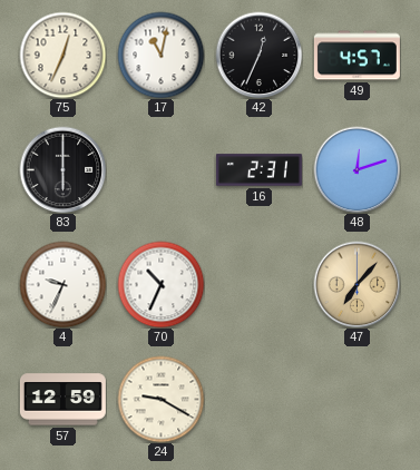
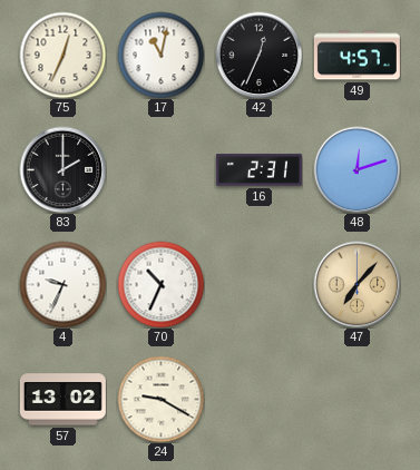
83: 6:00 -> 2:00
57: 12:59 -> 13:02
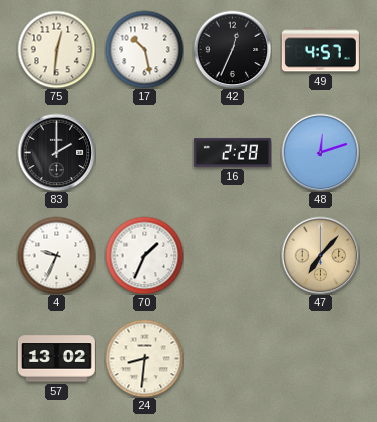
75: 12:34 -> 12:31
17: 11:02 -> 10:28
16: 2:31 -> 2:28
70: 10:34 -> 1:34
24: 9:20 -> 8:31
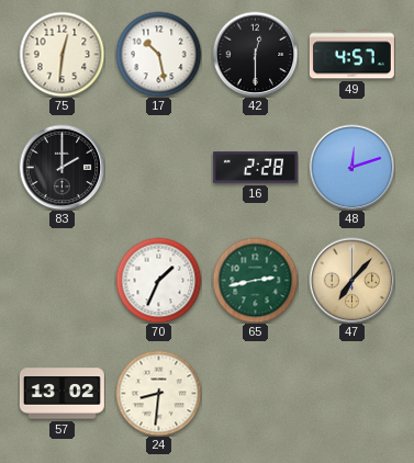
42: 12:34 -> 12:30
4: 9:34 -> none
65: none -> 2:43
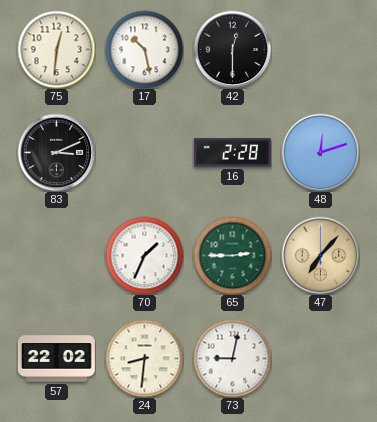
49: 4:57 -> none
83: 2:00 -> 3:11
65: 2:43 -> 2:45
57: 13:02 -> 22:02
73: none -> 9:02
